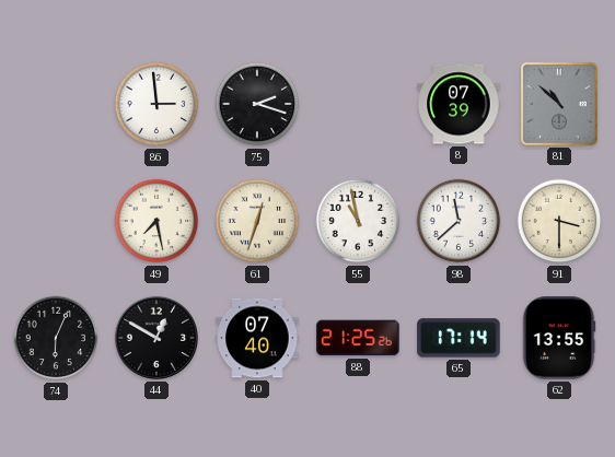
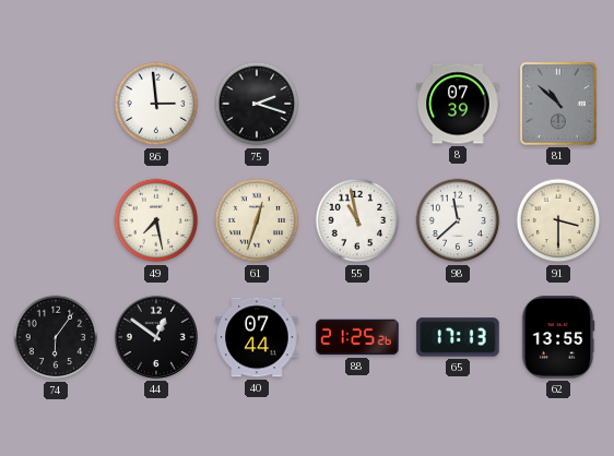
74: 6:04 -> 6:06
44: 12:50 -> 12:51
40: 07:40 -> 07:44
65: 17:14 -> 17:13
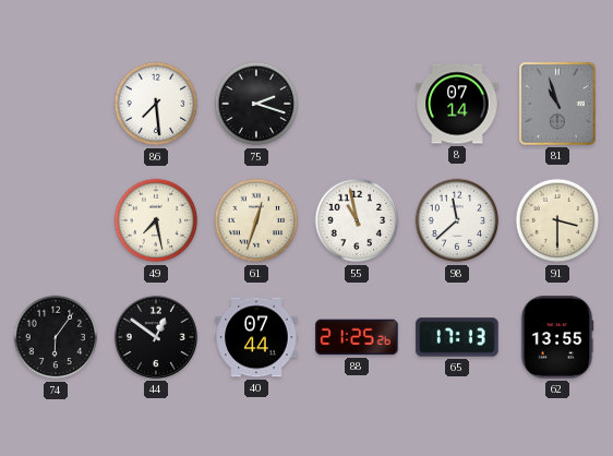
86: 2:59 -> 7:29
8: 07:39 -> 07:14
81: 10:52 -> 10:57
